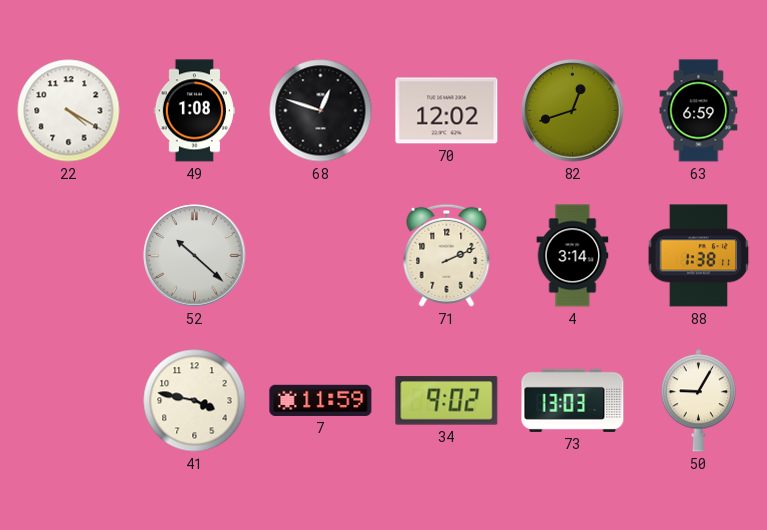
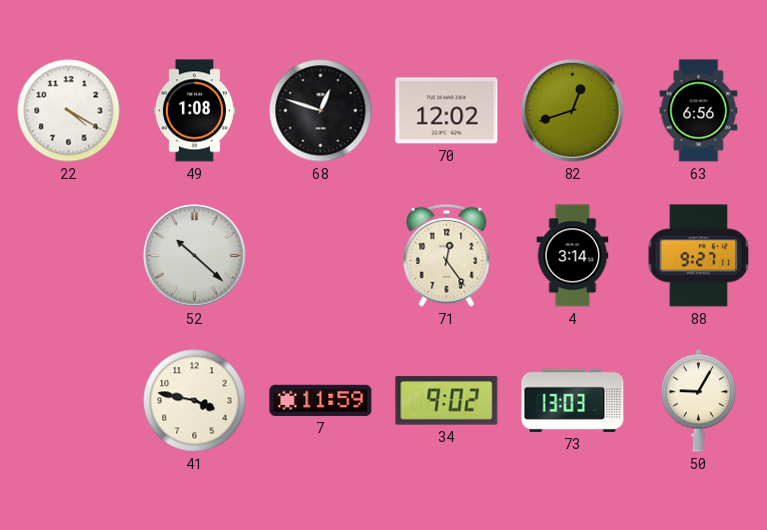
63: 6:59 -> 6:56
71: 2:11 -> 12:24
88: 1:38 -> 9:27
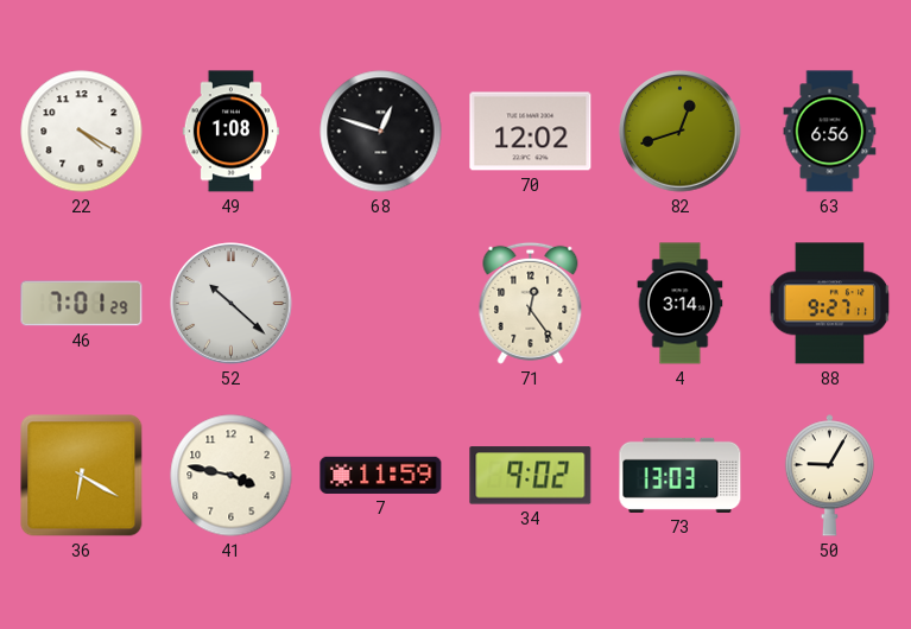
46: none -> 7:01
36: none -> 6:20
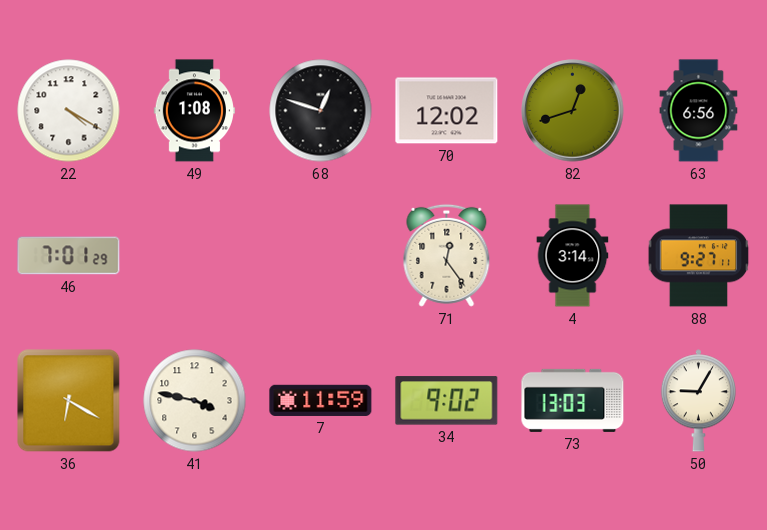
52: 10:22 -> none
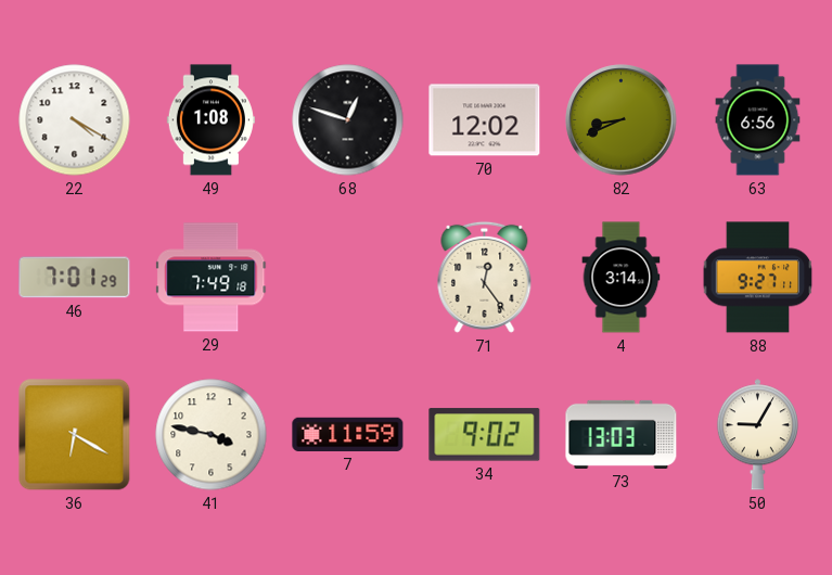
82: 12:42 -> 8:41
29: none -> 7:49
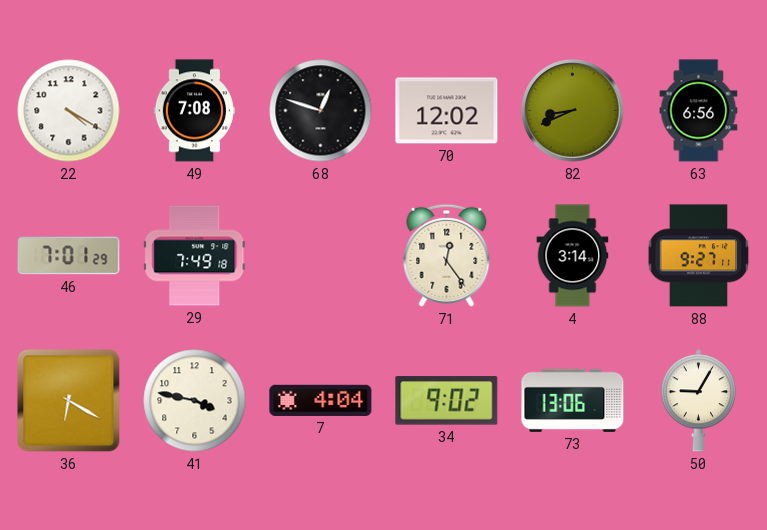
49: 1:08 -> 7:08
7: 11:59 -> 4:04
73: 13:03 -> 13:06
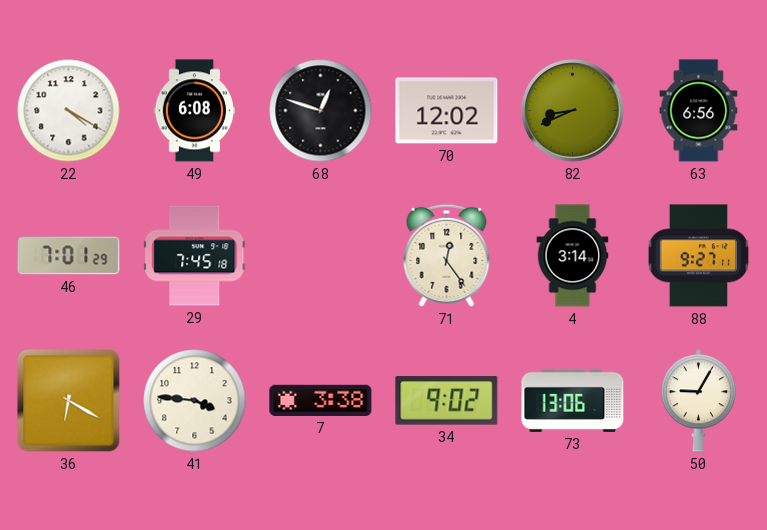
49: 7:08 -> 6:08
29: 7:49 -> 7:45
41: 3:47 -> 3:46
7: 4:04 -> 3:38
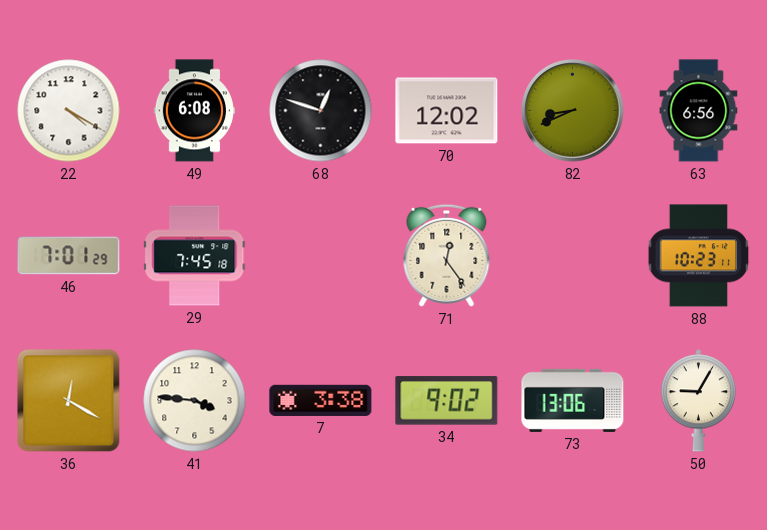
4: 3:14 -> none
88: 9:27 -> 10:23
36: 6:20 -> 12:20
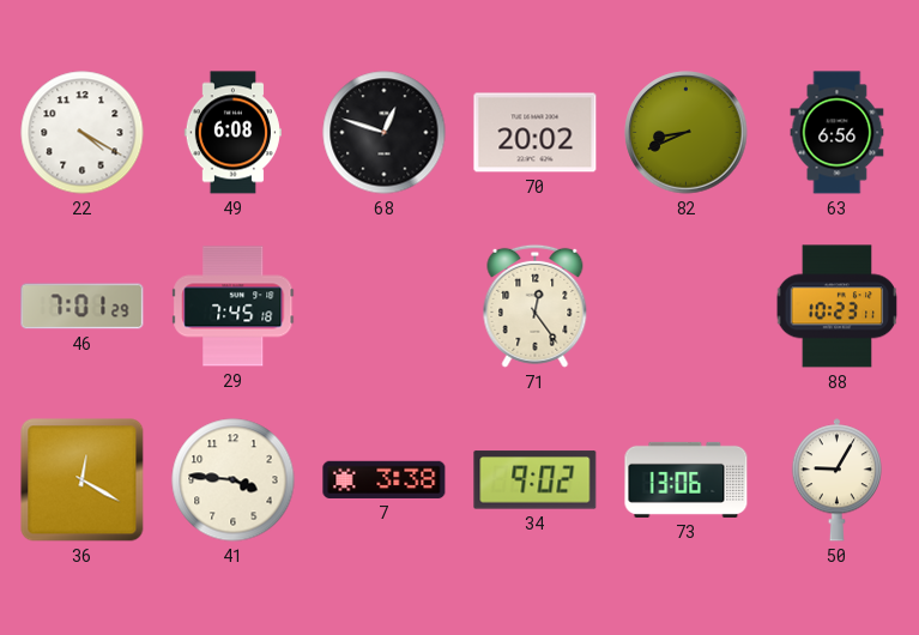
70: 12:02 -> 20:02
